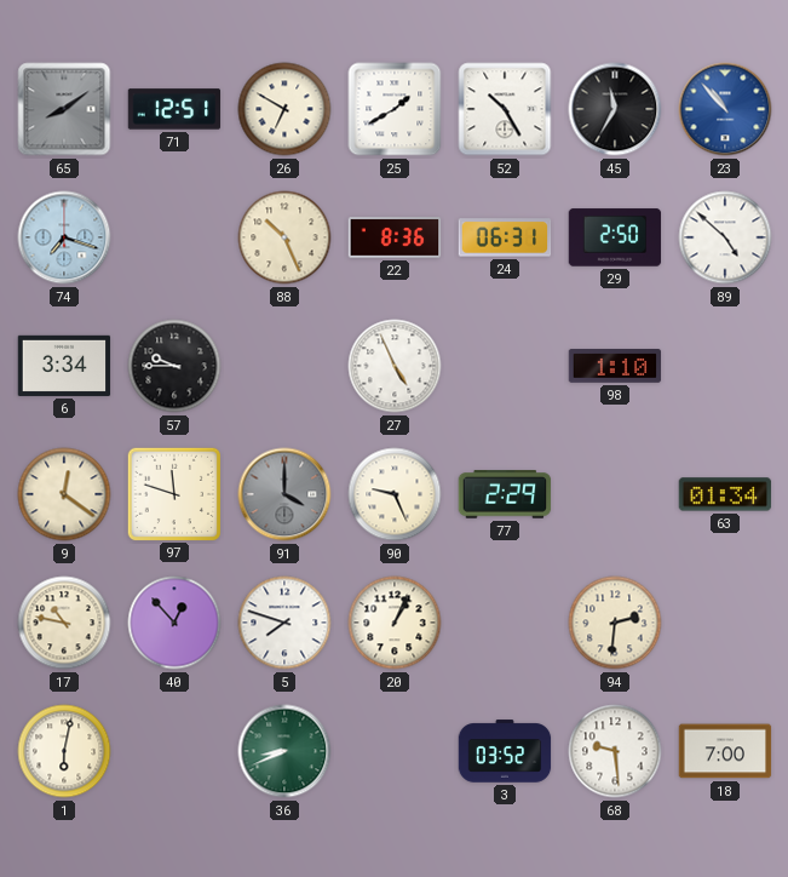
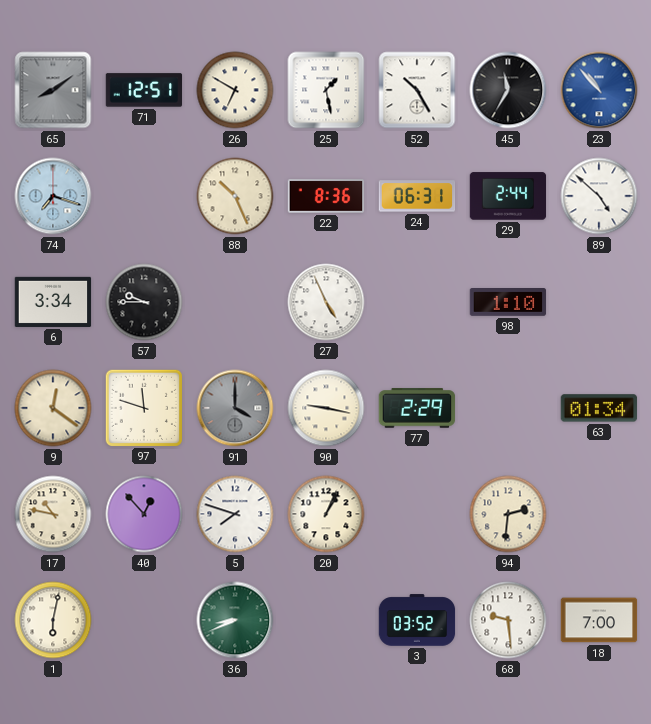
25: 1:40 -> 1:28
29: 2:50 -> 2:44
90: 9:26 -> 9:17
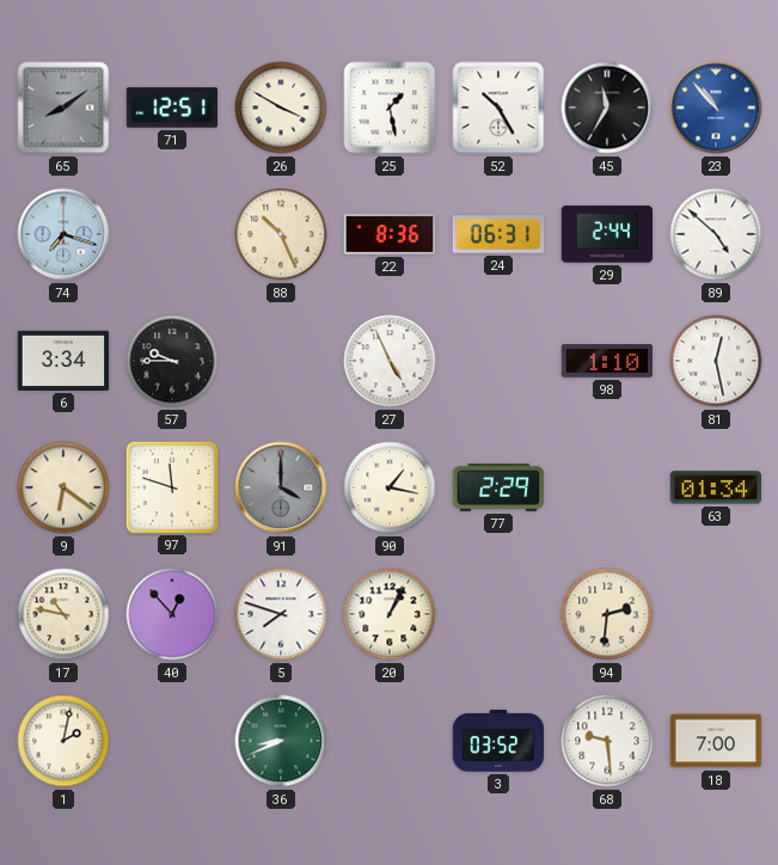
26: 6:50 -> 3:50
81: none -> 12:28
9: 12:21 -> 6:21
90: 9:17 -> 1:17
1: 6:02 -> 2:02
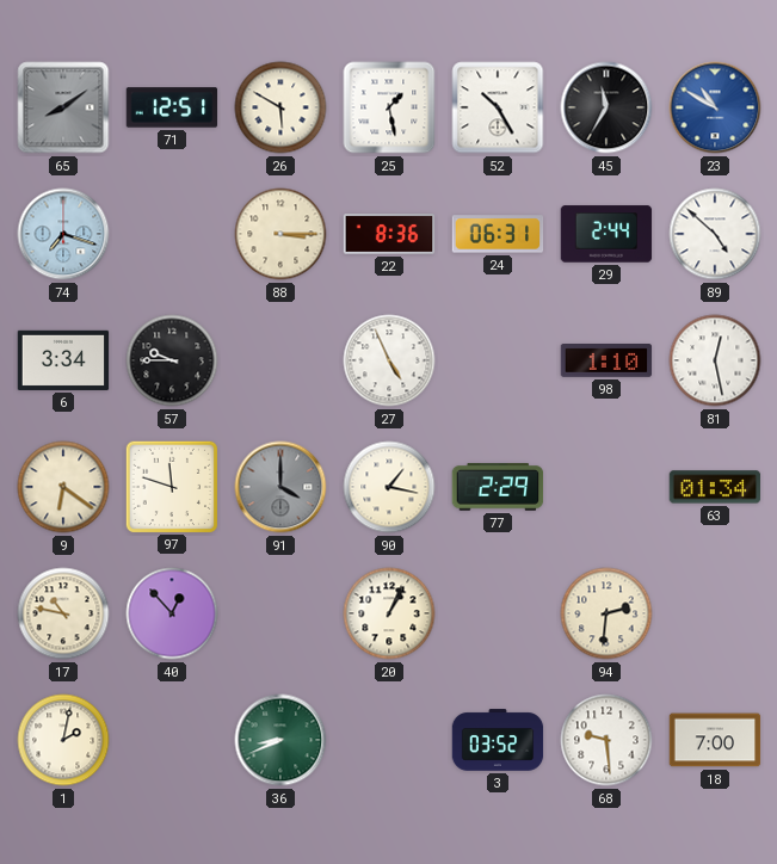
26: 3:50 -> 5:50
23: 10:53 -> 10:50
88: 10:26 -> 3:15
5: 7:48 -> none
